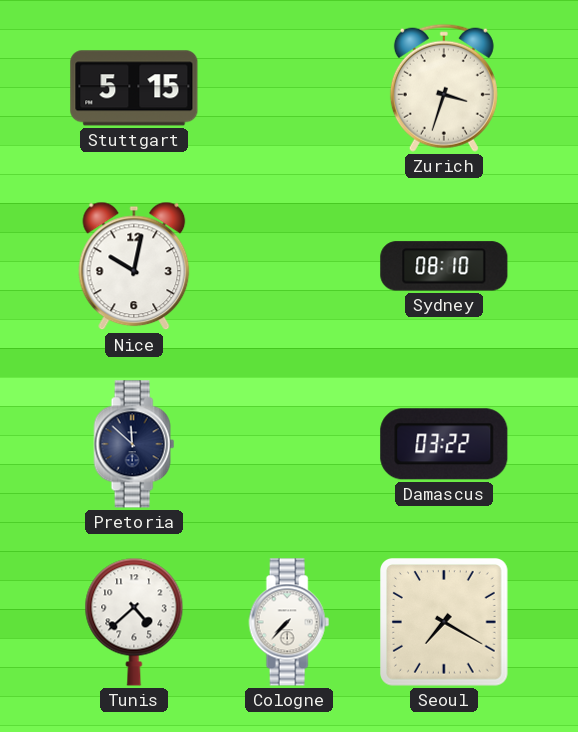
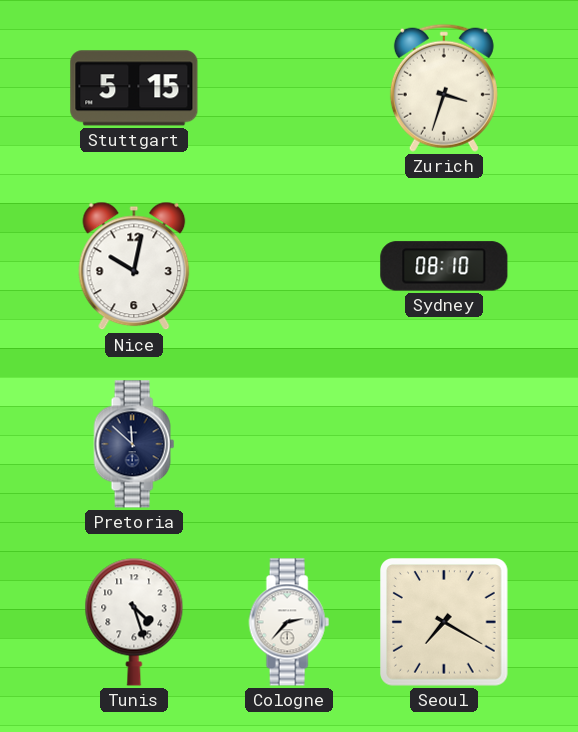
Damascus: 03:22 -> none
Tunis: 4:38 -> 4:27
Cologne: 7:37 -> 2:37
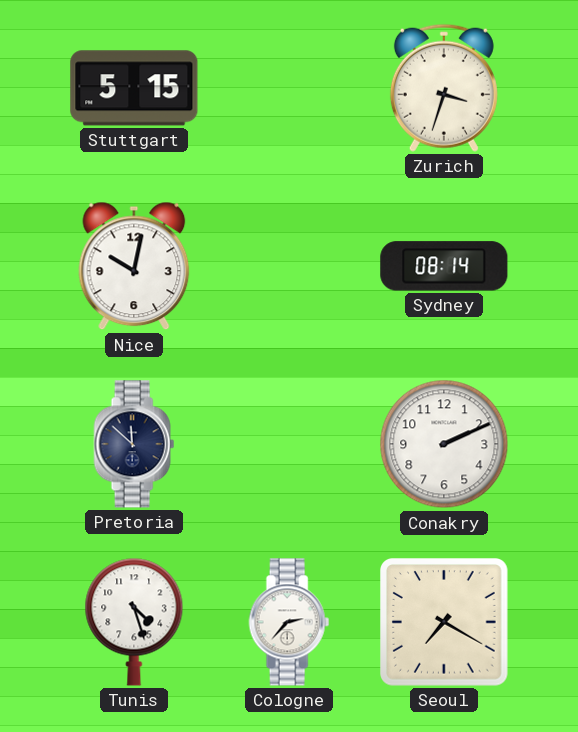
Sydney: 08:10 -> 08:14
Conakry: none -> 2:11
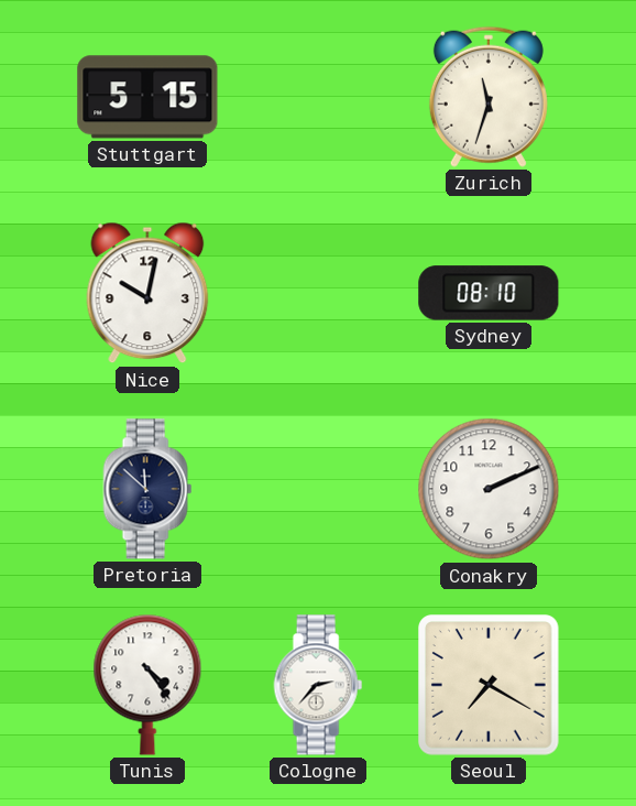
Zurich: 3:33 -> 11:33
Sydney: 08:14 -> 08:10
Tunis: 4:27 -> 4:24
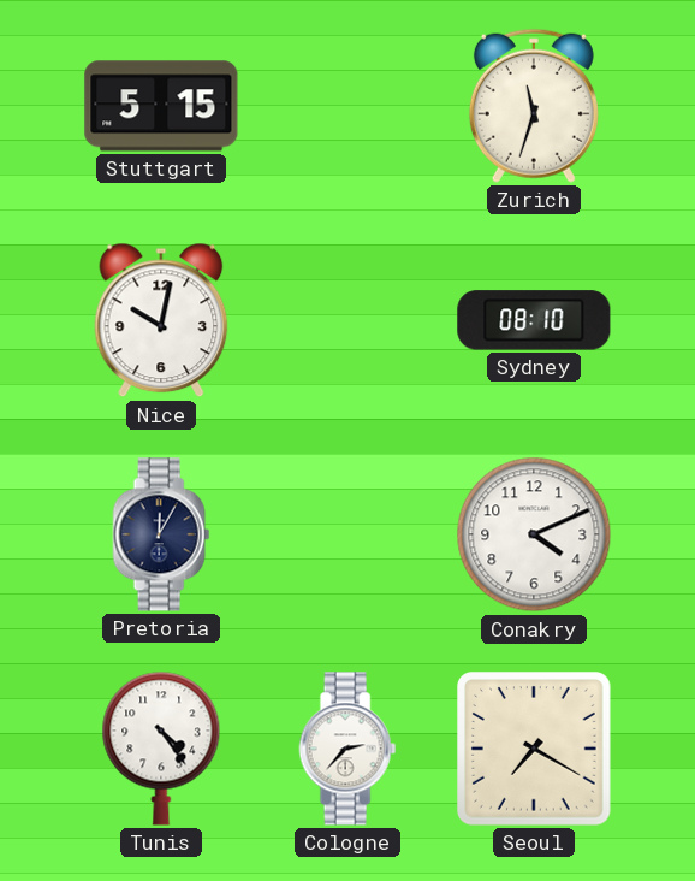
Pretoria: 11:52 -> 12:05
Conakry: 2:11 -> 4:11
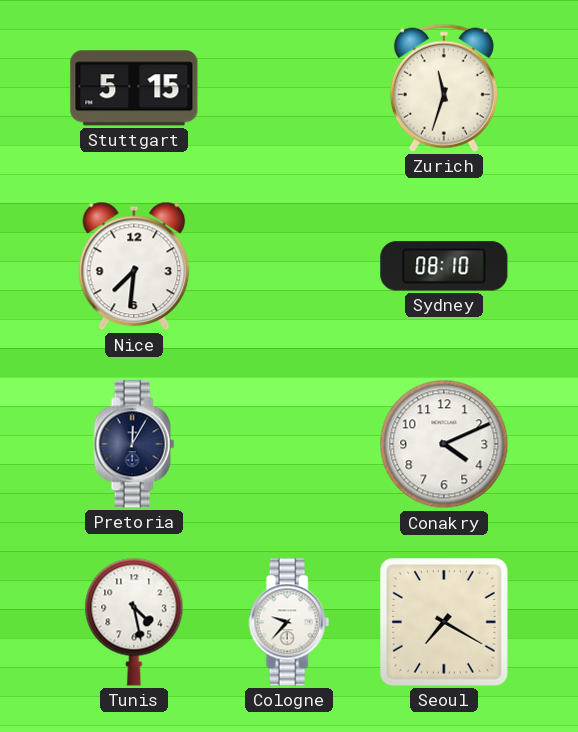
Nice: 10:02 -> 7:31
Tunis: 4:24 -> 4:28
Cologne: 2:37 -> 9:37
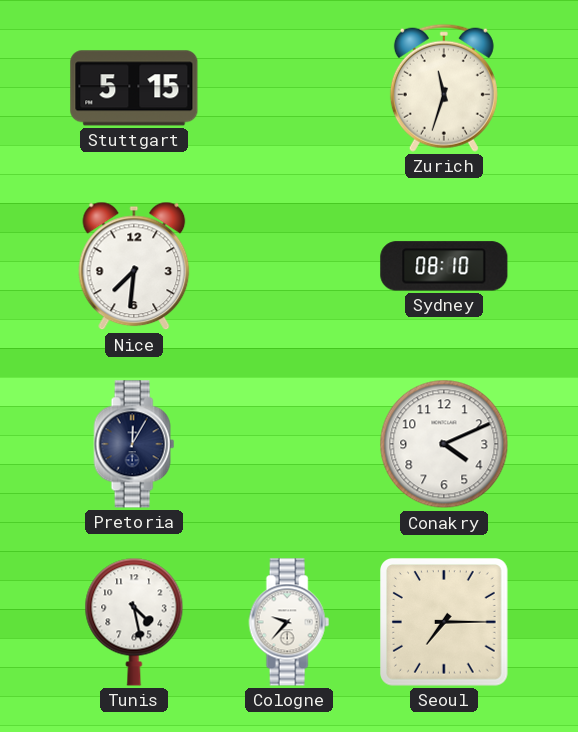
Seoul: 7:20 -> 7:15
